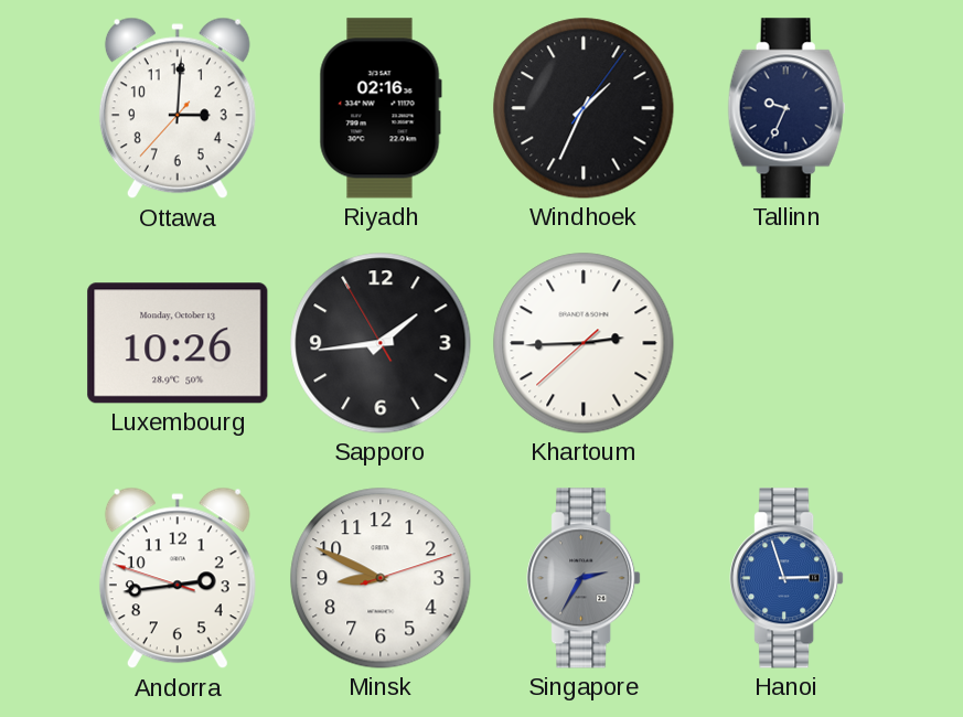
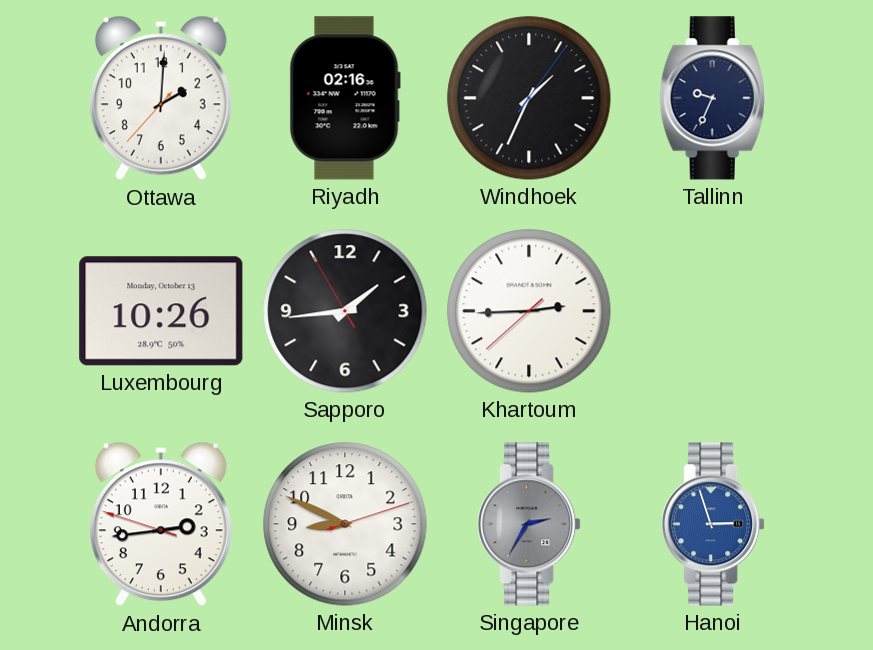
Ottawa: 3:00 -> 2:00
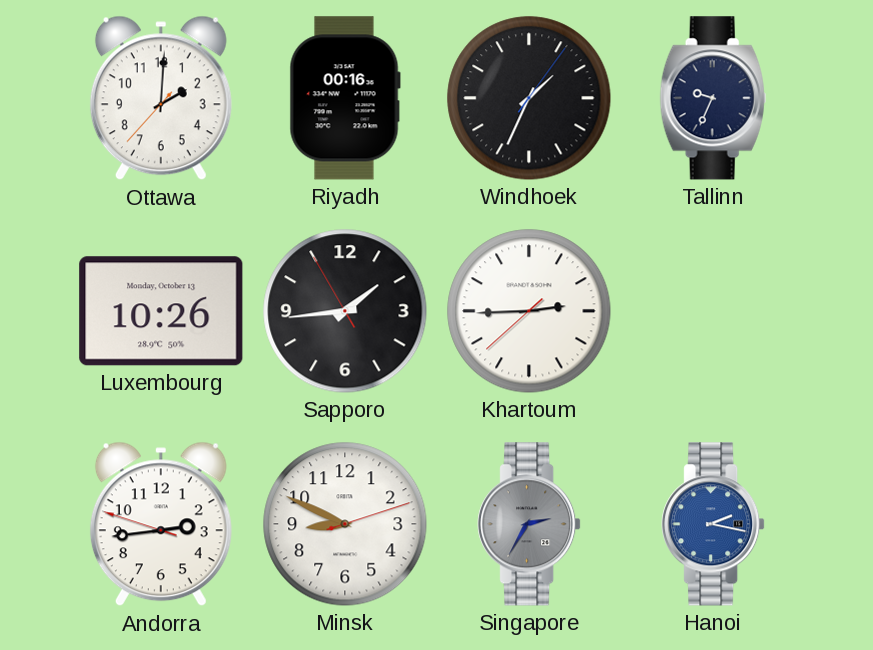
Riyadh: 02:16 -> 00:16
Hanoi: 2:57 -> 2:17
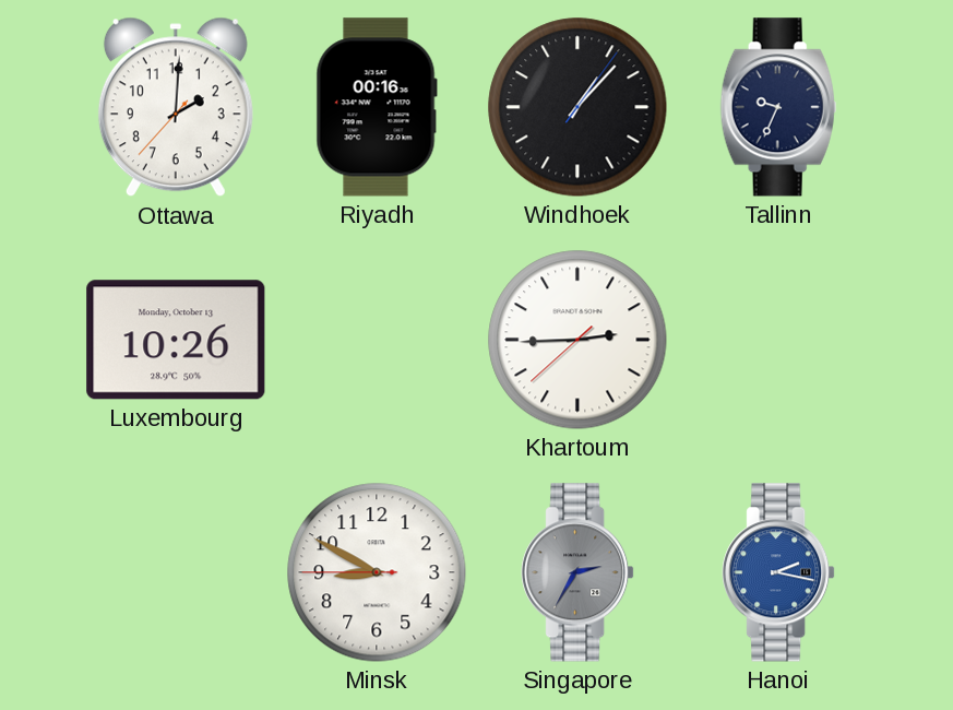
Windhoek: 1:34 -> 1:07
Sapporo: 1:43 -> none
Andorra: 2:43 -> none
Minsk: 8:49:12 -> 8:49:45
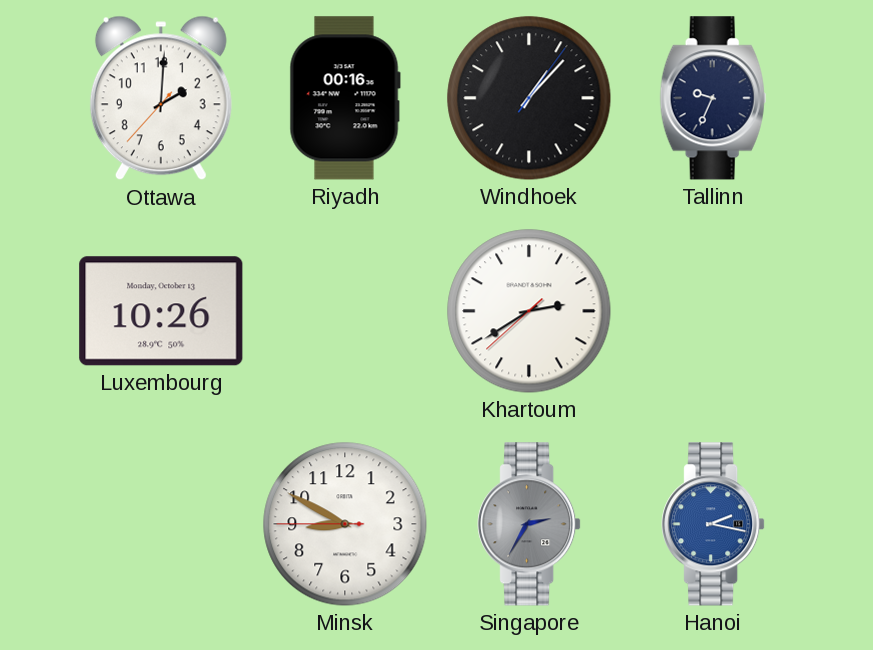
Khartoum: 2:44 -> 2:39
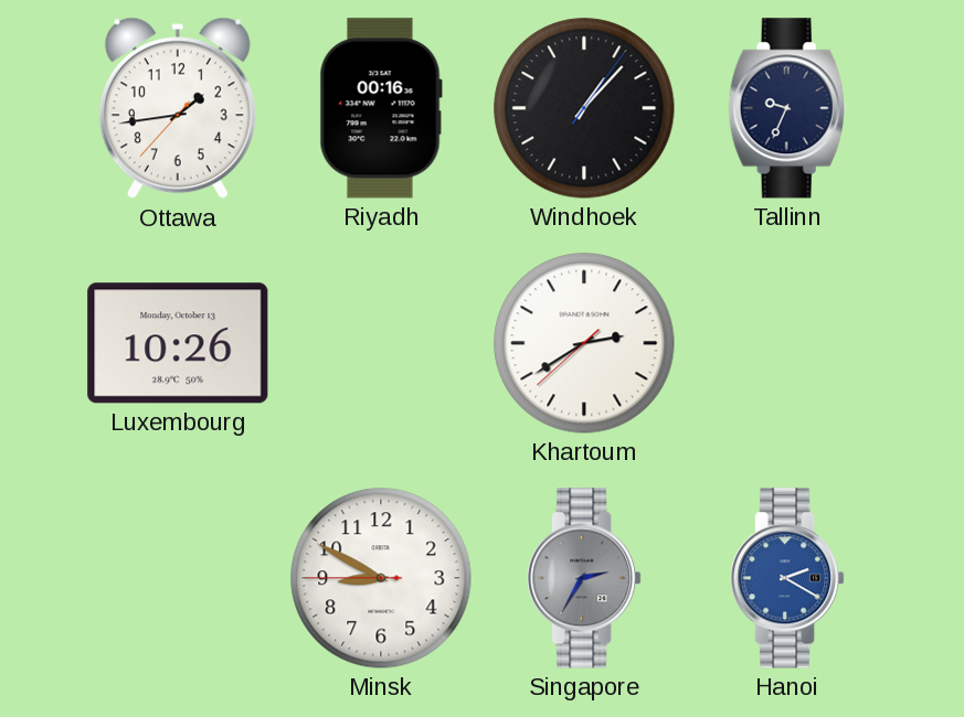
Ottawa: 2:00 -> 1:43
Hanoi: 2:17 -> 2:20
